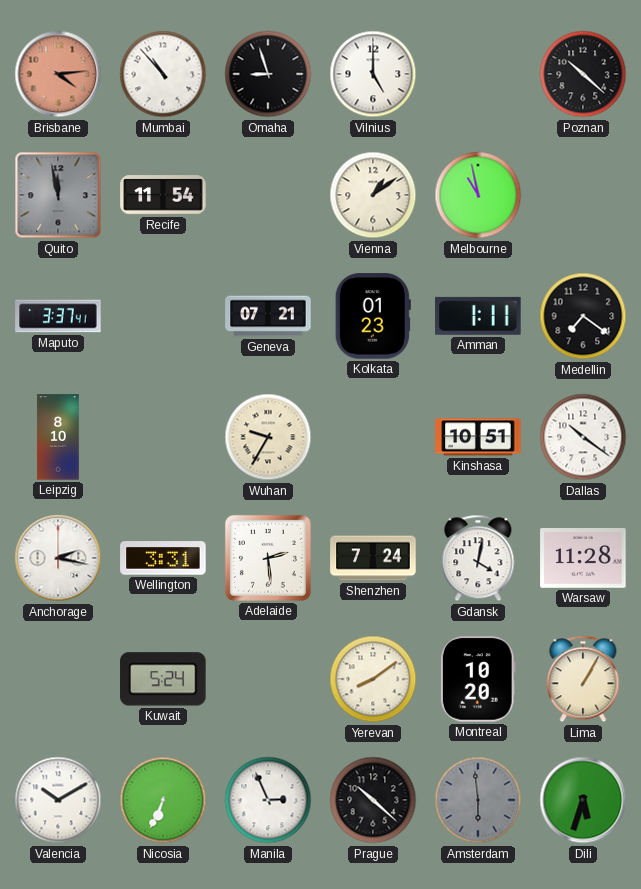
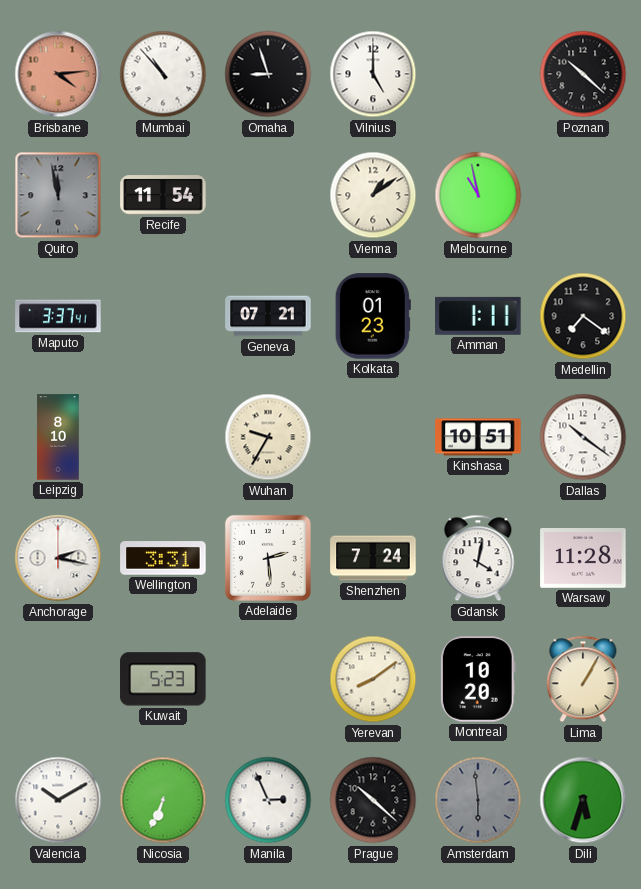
Kuwait: 5:24 -> 5:23
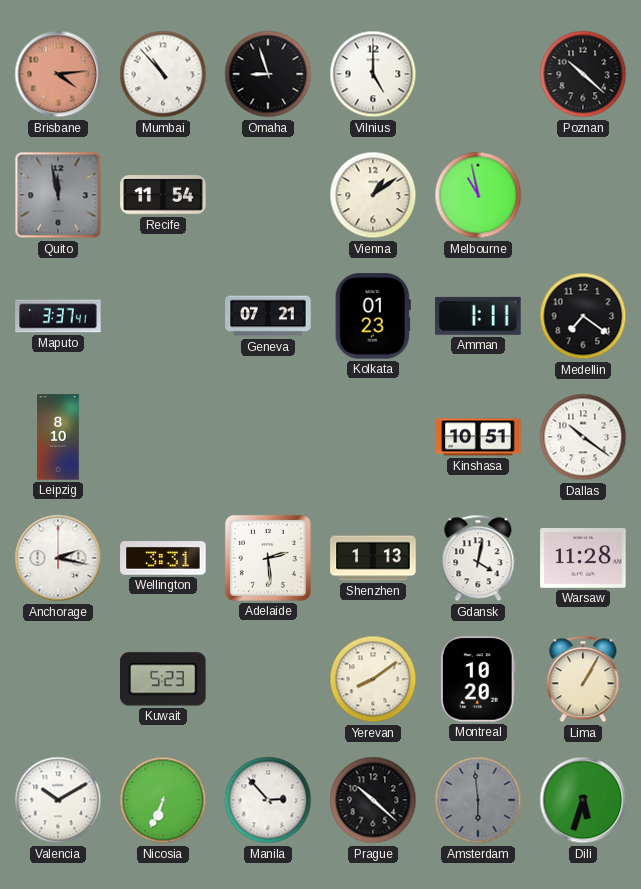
Wuhan: 9:35 -> none
Shenzhen: 7:24 -> 1:13
Manila: 2:56 -> 2:53
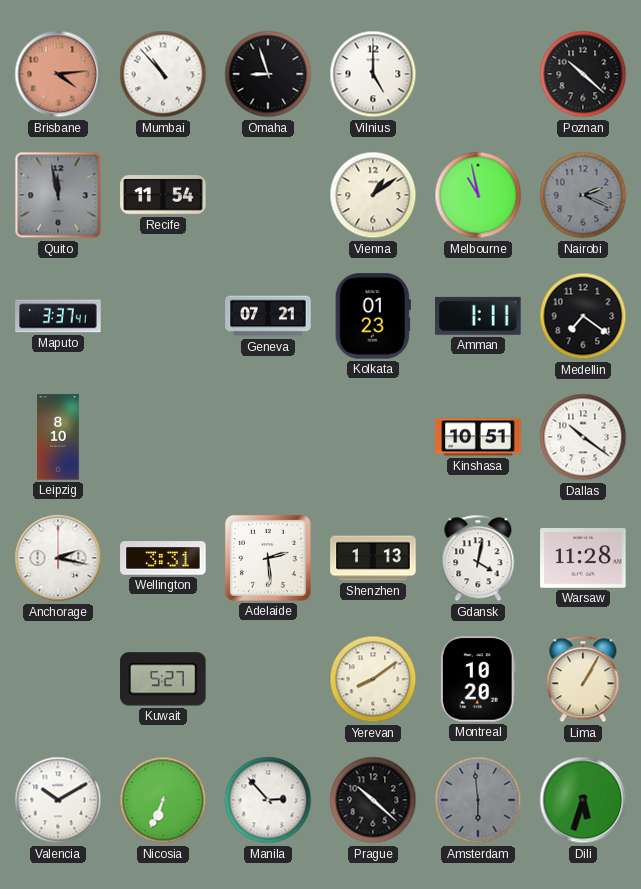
Nairobi: none -> 2:19
Kuwait: 5:23 -> 5:27
